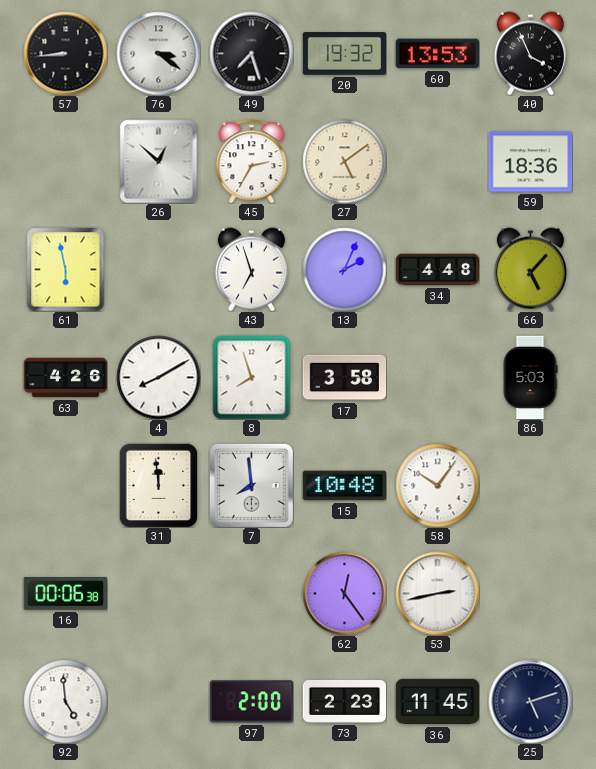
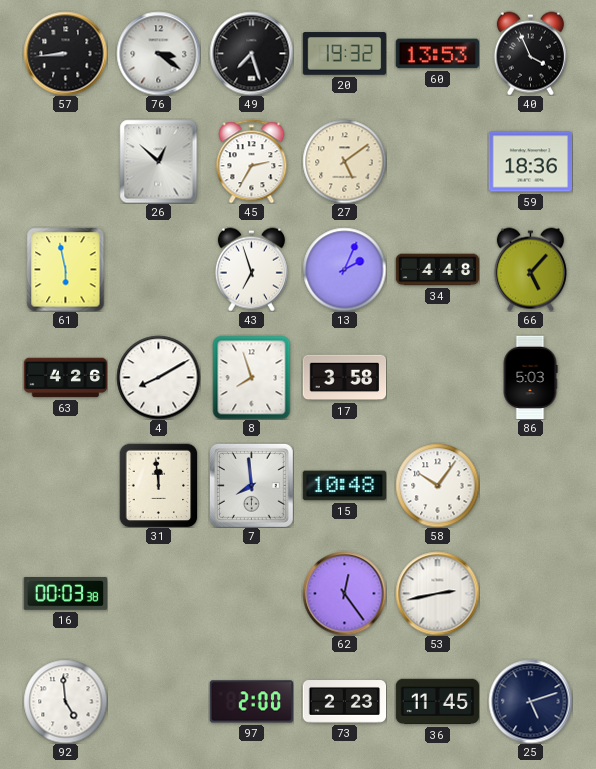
16: 00:06 -> 00:03
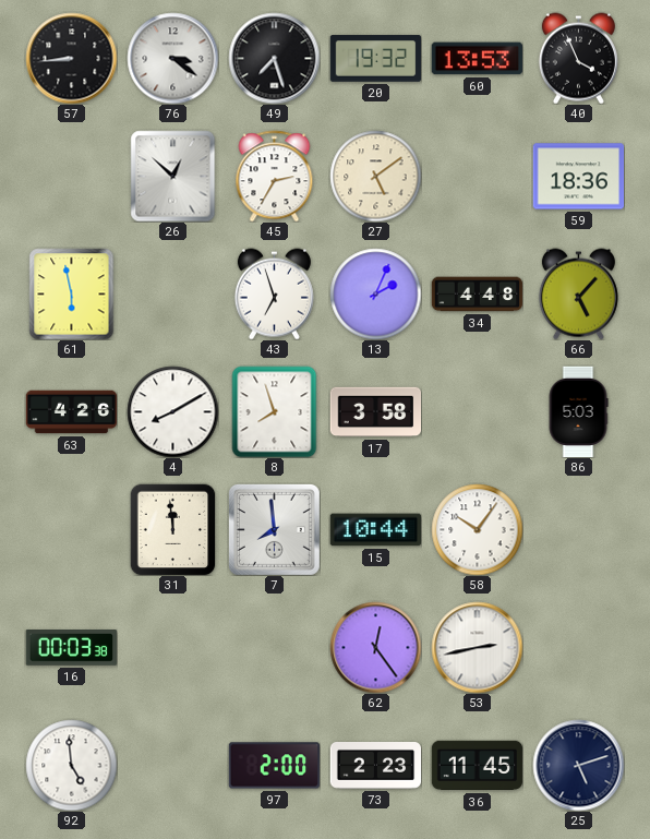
15: 10:48 -> 10:44
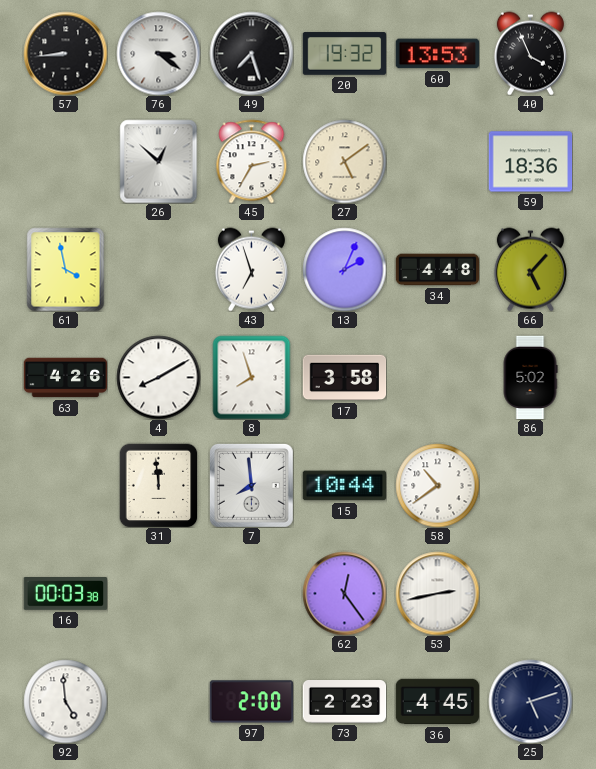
61: 5:58 -> 3:58
86: 5:03 -> 5:02
58: 10:06 -> 10:39
36: 11:45 -> 4:45
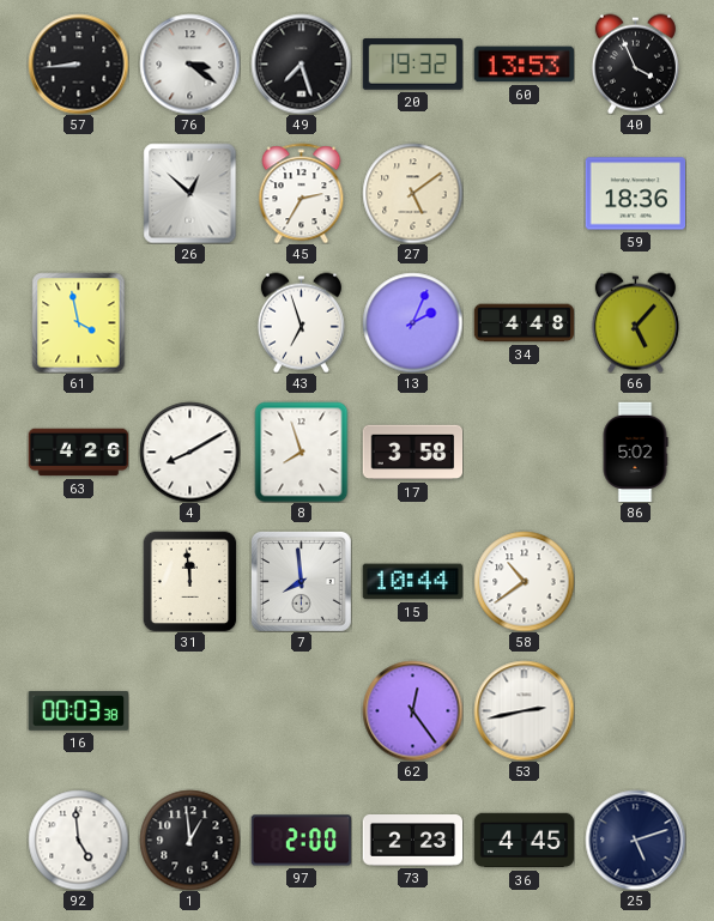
1: none -> 12:59
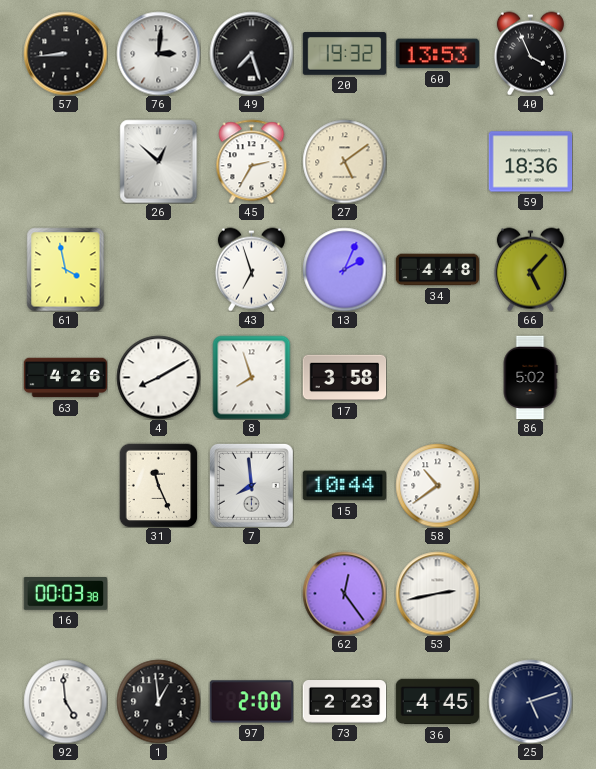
76: 3:21 -> 3:01
31: 11:59 -> 11:26
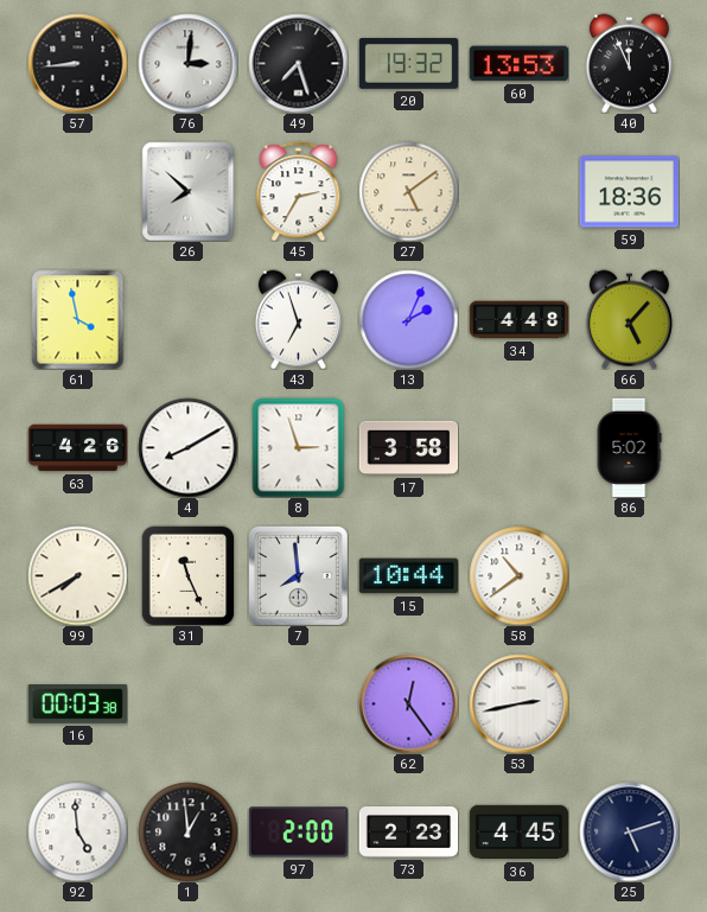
40: 3:56 -> 11:56
26: 12:52 -> 7:52
8: 7:57 -> 2:57
99: none -> 7:40
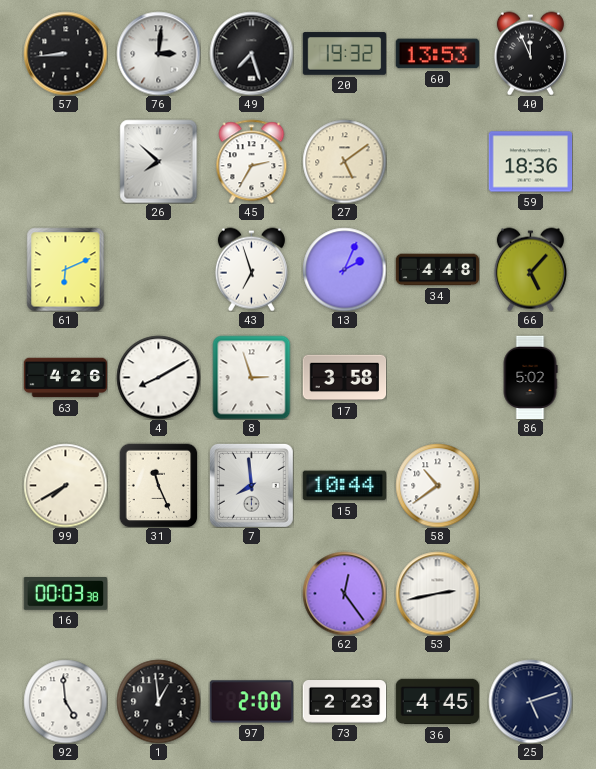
61: 3:58 -> 6:11
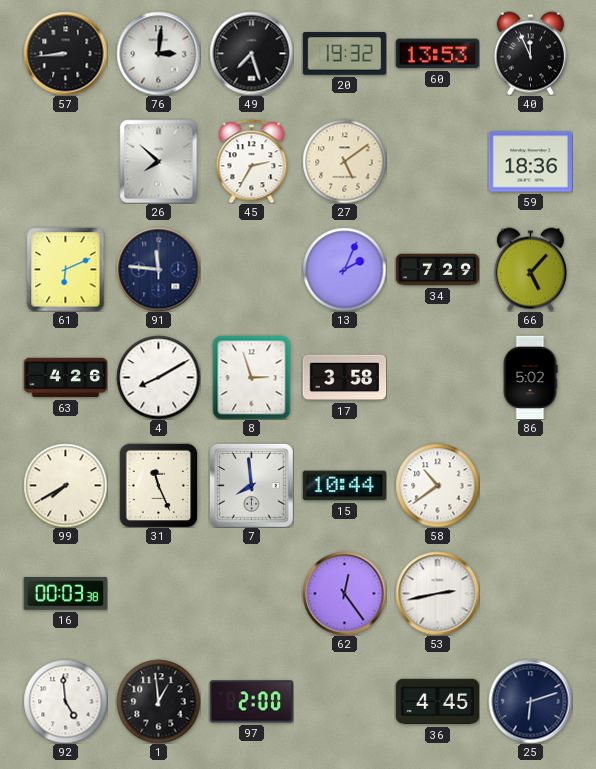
91: none -> 11:46
43: 6:57 -> none
34: 4:48 -> 7:29
73: 2:23 -> none
25: 5:12 -> 6:12
